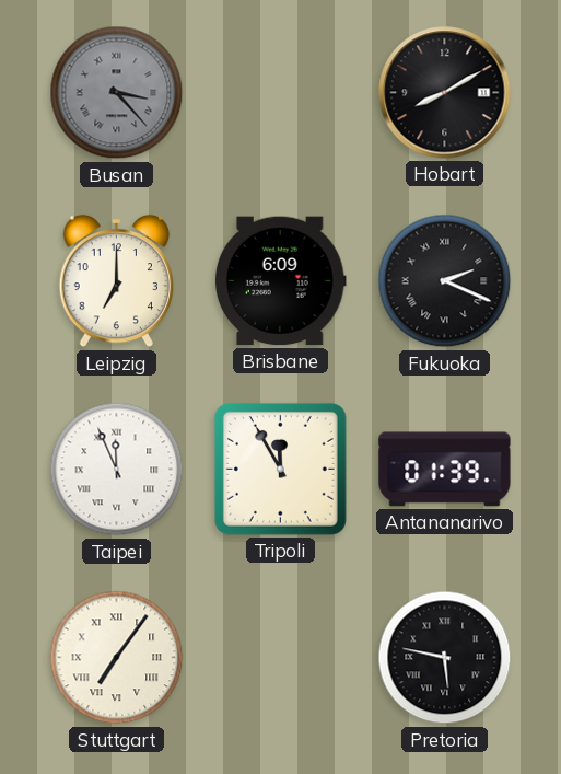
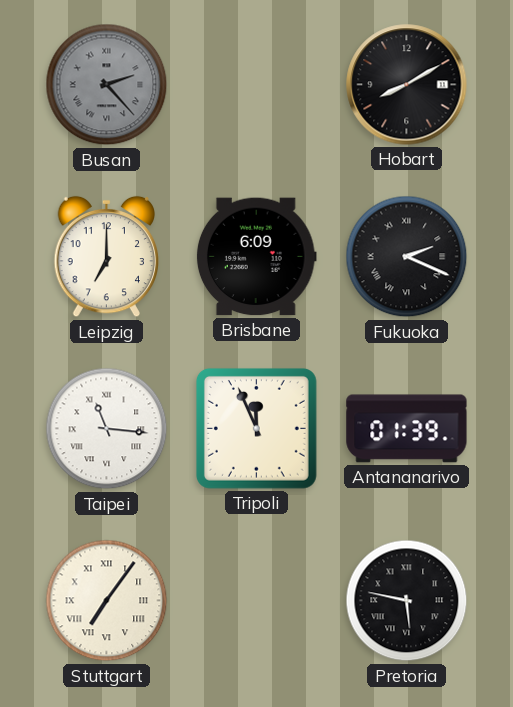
Busan: 3:23 -> 2:23
Taipei: 11:56 -> 11:16
Tripoli: 11:55 -> 11:56
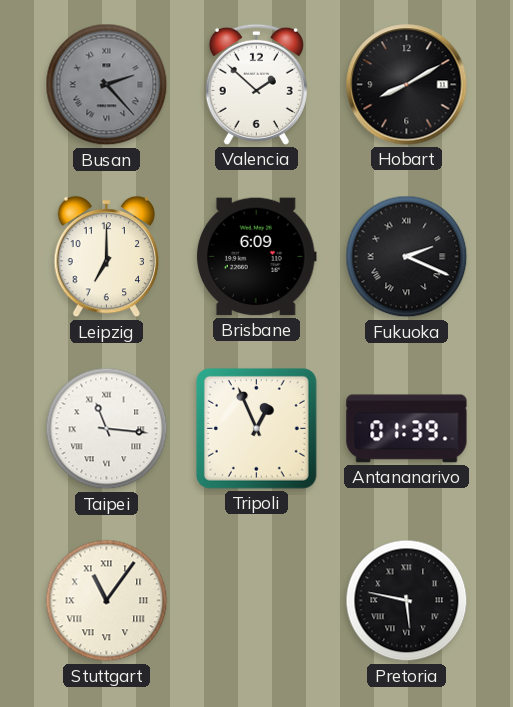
Valencia: none -> 1:52
Tripoli: 11:56 -> 12:56
Stuttgart: 7:06 -> 11:06
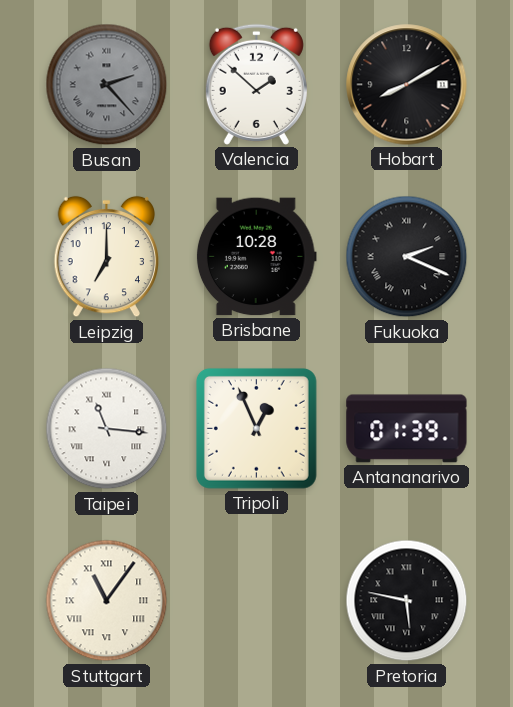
Brisbane: 6:09 -> 10:28
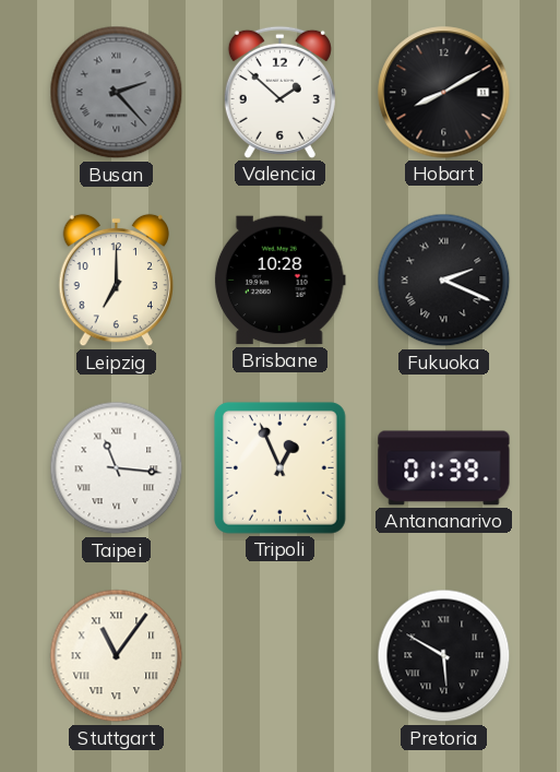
Pretoria: 5:47 -> 5:50
